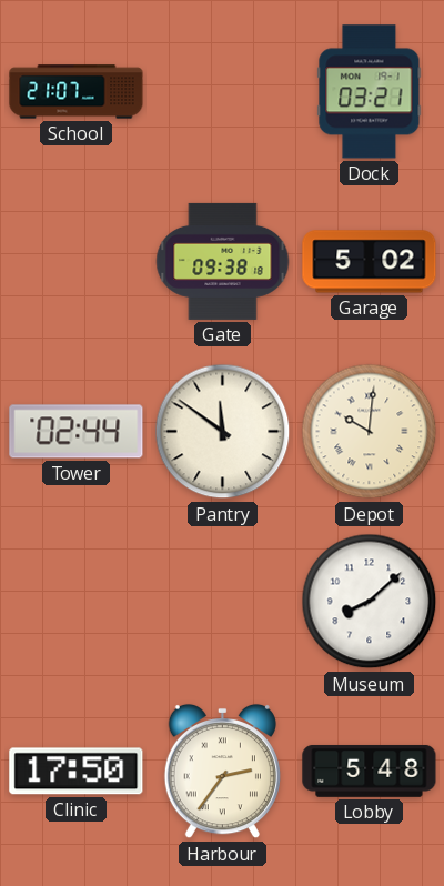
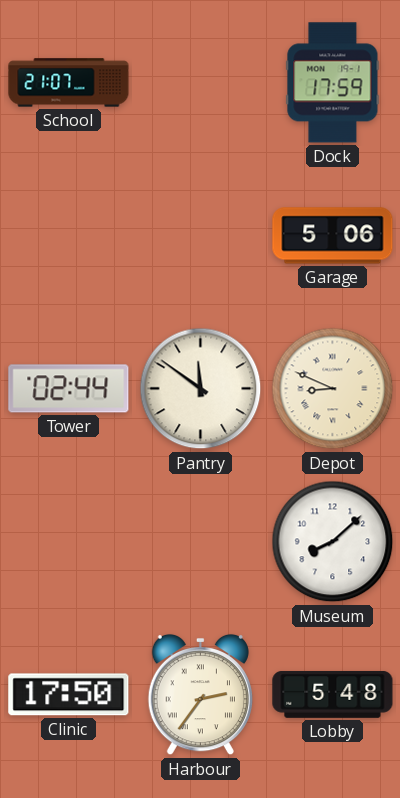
Dock: 03:21 -> 17:59
Gate: 09:38 -> none
Garage: 5:02 -> 5:06
Depot: 10:01 -> 8:49
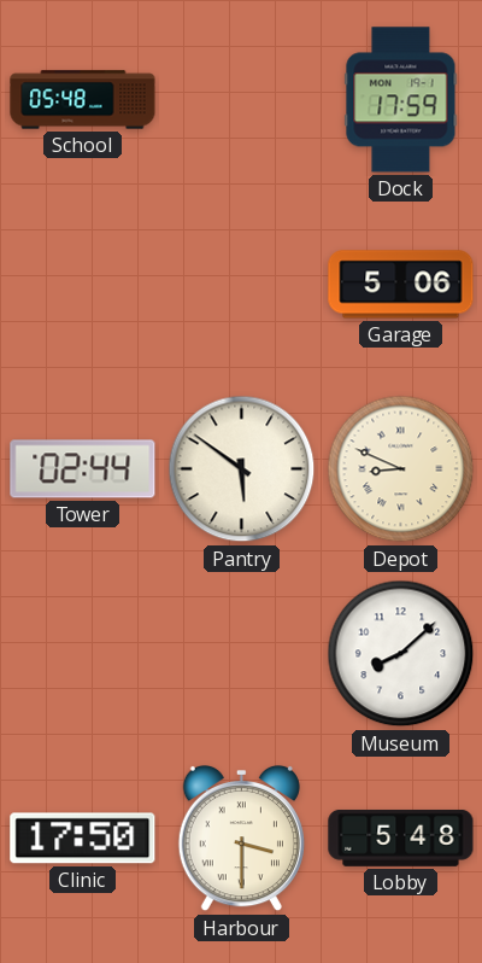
School: 21:07 -> 05:48
Pantry: 11:51 -> 5:51
Harbour: 2:36 -> 3:30
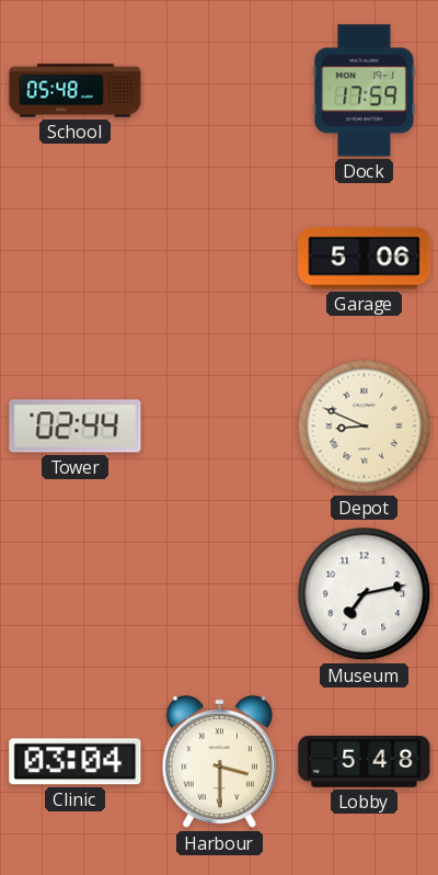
Pantry: 5:51 -> none
Museum: 8:08 -> 7:13
Clinic: 17:50 -> 03:04
